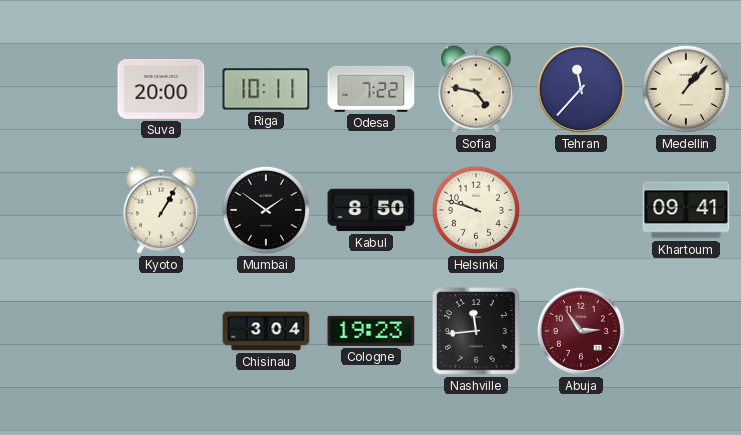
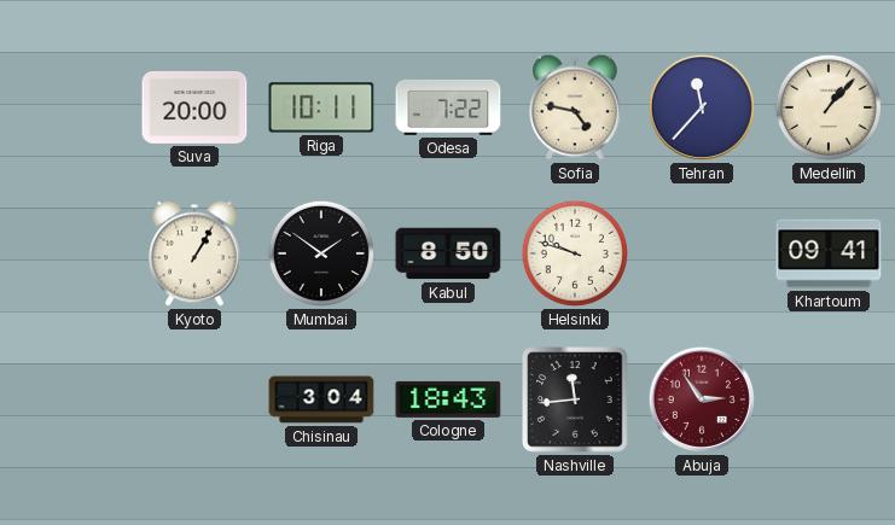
Cologne: 19:23 -> 18:43
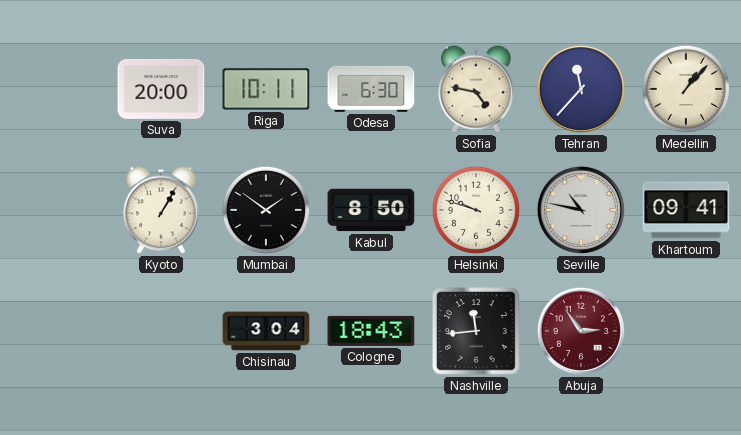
Odesa: 7:22 -> 6:30
Seville: none -> 10:47
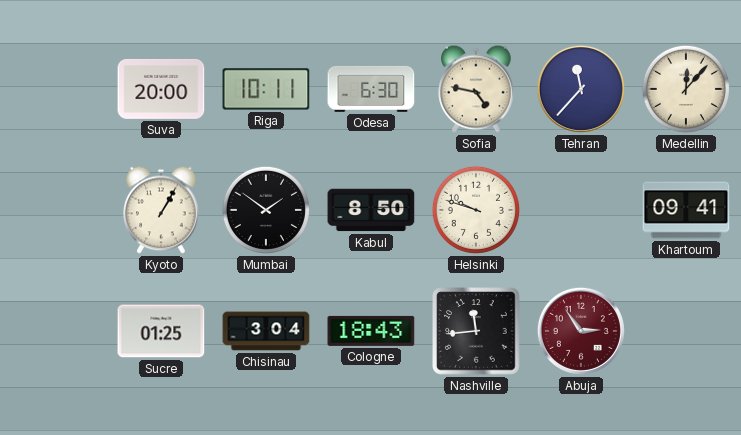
Medellin: 1:07 -> 12:07
Seville: 10:47 -> none
Sucre: none -> 01:25
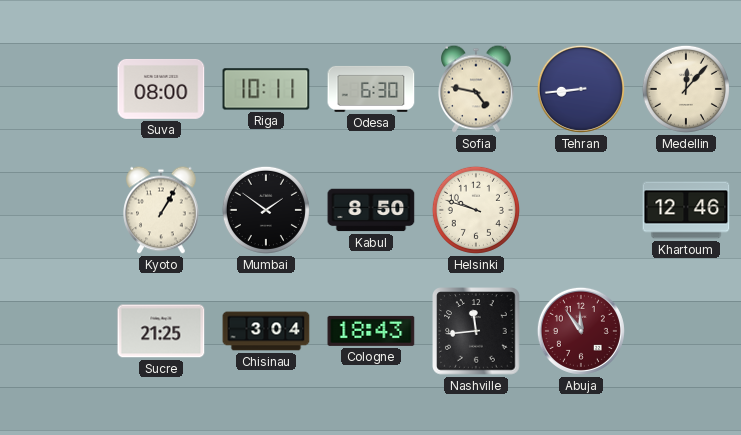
Suva: 20:00 -> 08:00
Tehran: 11:37 -> 8:44
Khartoum: 09:41 -> 12:46
Sucre: 01:25 -> 21:25
Abuja: 2:54 -> 11:54
